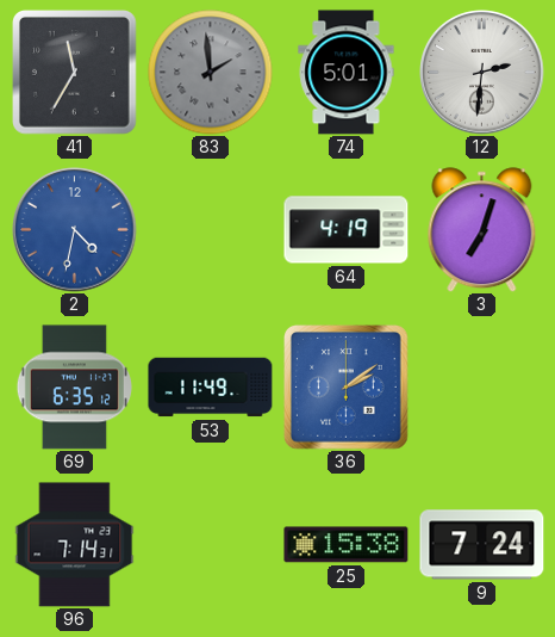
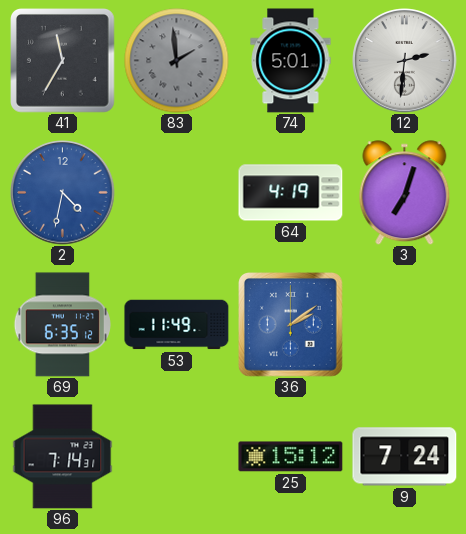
25: 15:38 -> 15:12
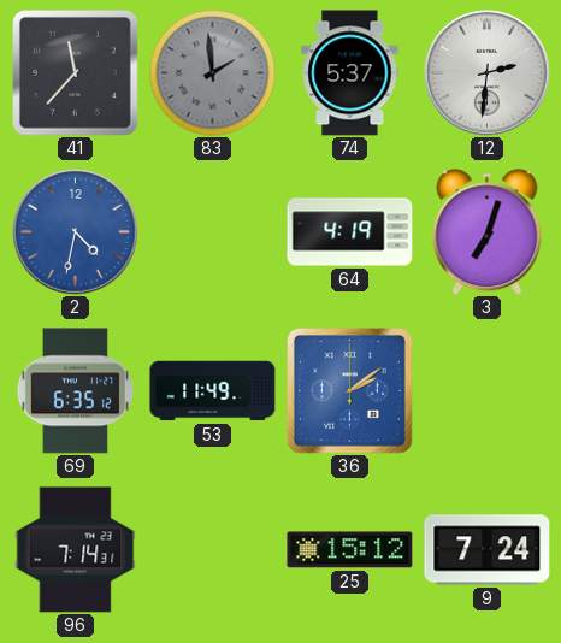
41: 11:35 -> 11:37
74: 5:01 -> 5:37
